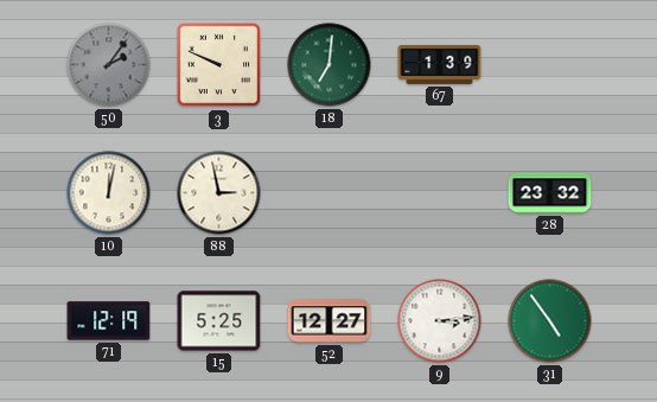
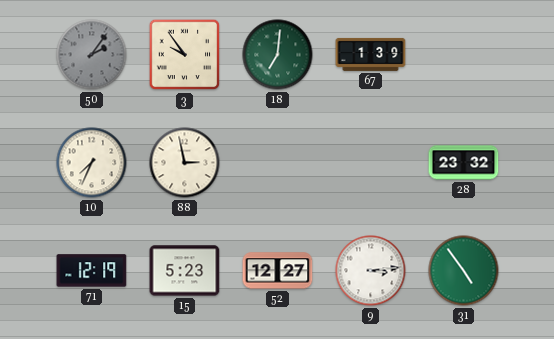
3: 9:49 -> 9:54
10: 12:02 -> 7:34
15: 5:25 -> 5:23
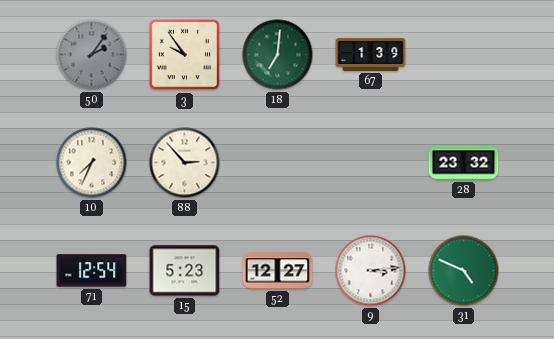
88: 2:58 -> 2:53
71: 12:19 -> 12:54
31: 4:54 -> 4:49
